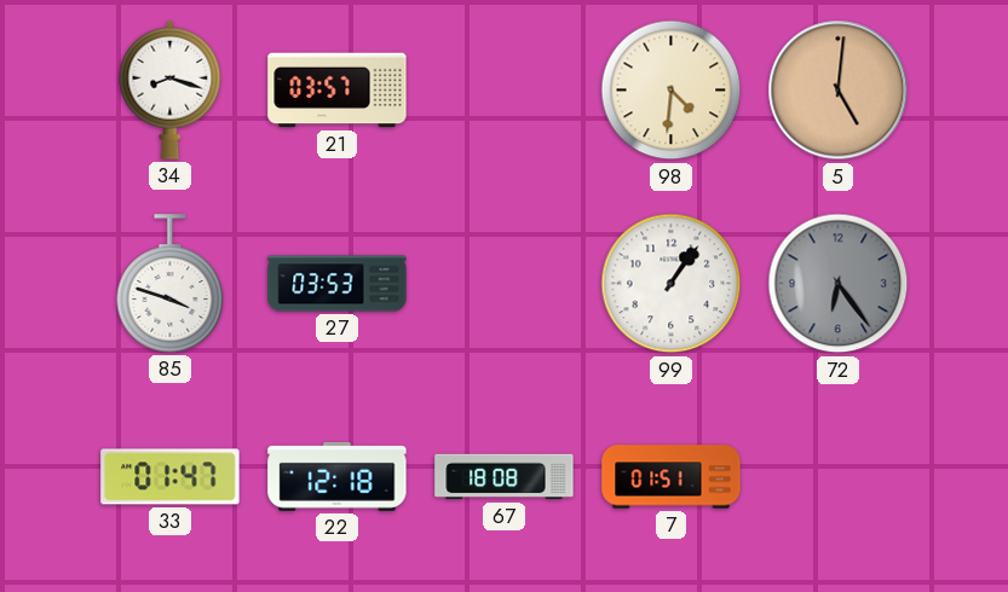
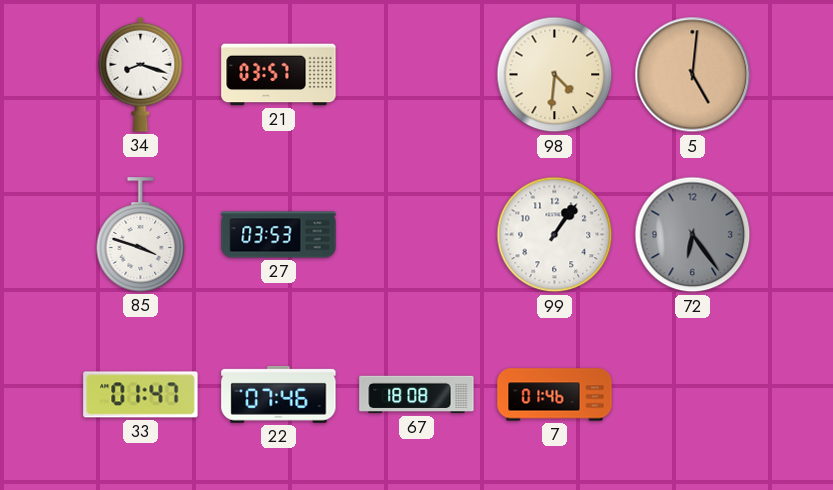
22: 12:18 -> 07:46
7: 01:51 -> 01:46
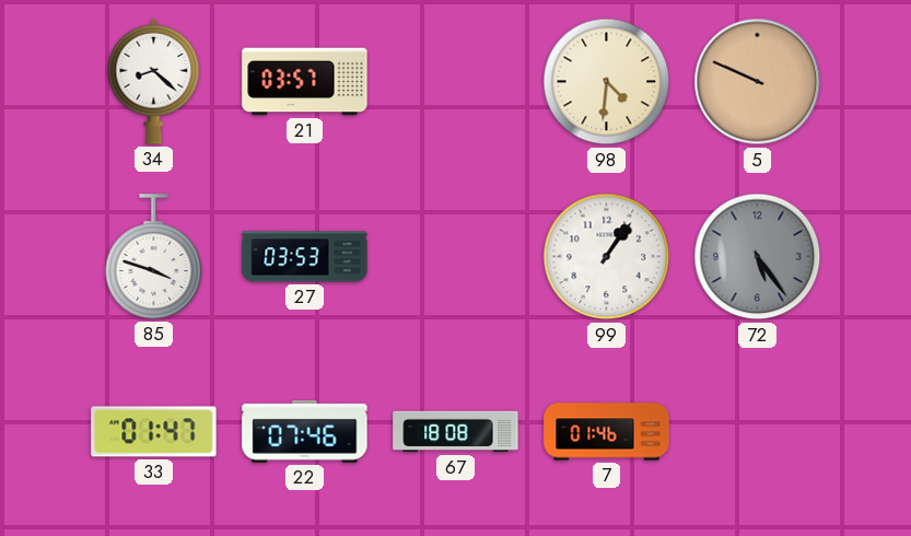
34: 8:18 -> 8:22
5: 5:01 -> 9:49
72: 6:24 -> 5:24
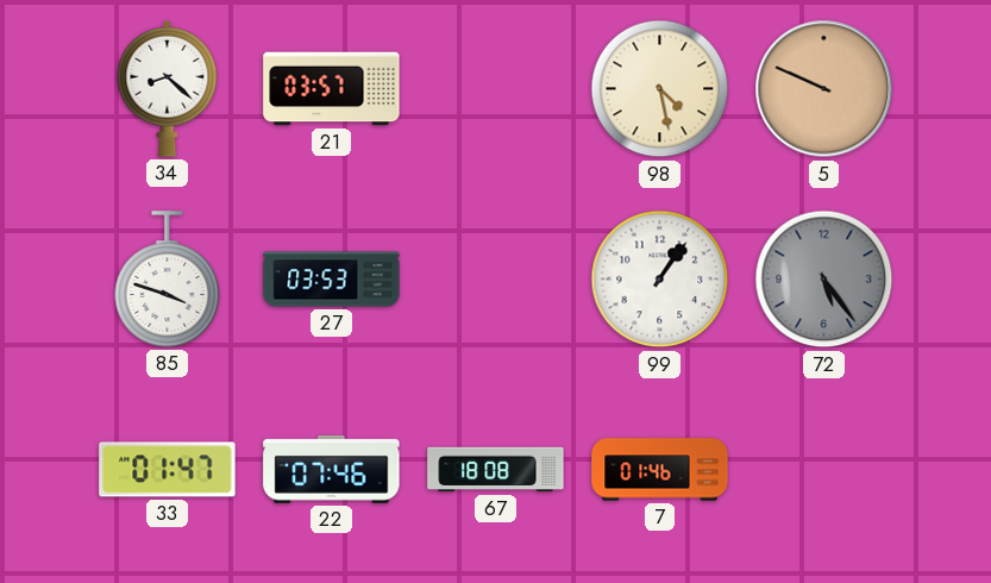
98: 4:31 -> 4:28
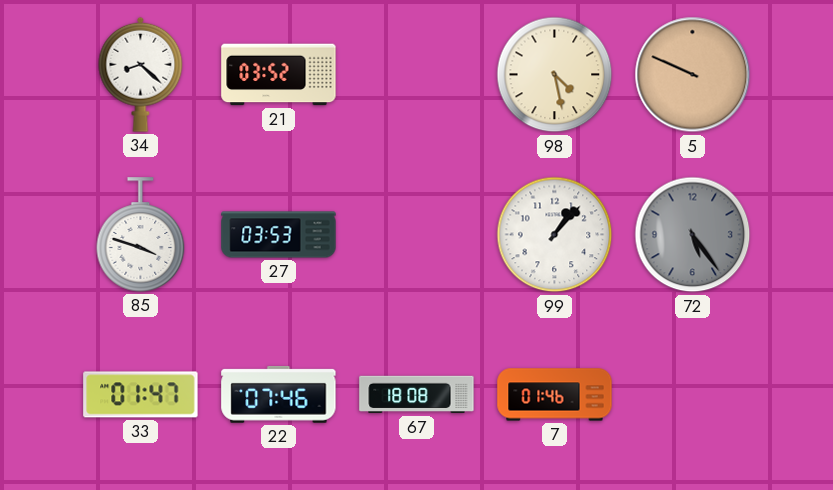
21: 03:57 -> 03:52
99: 1:06 -> 1:07
